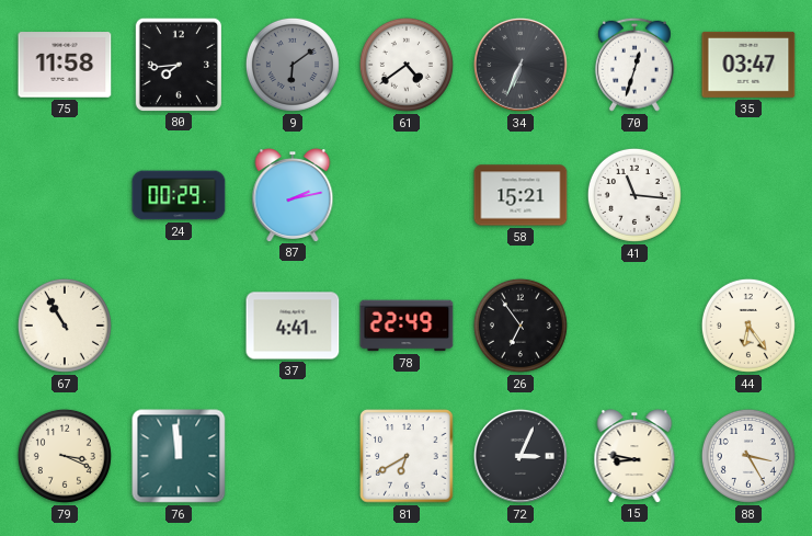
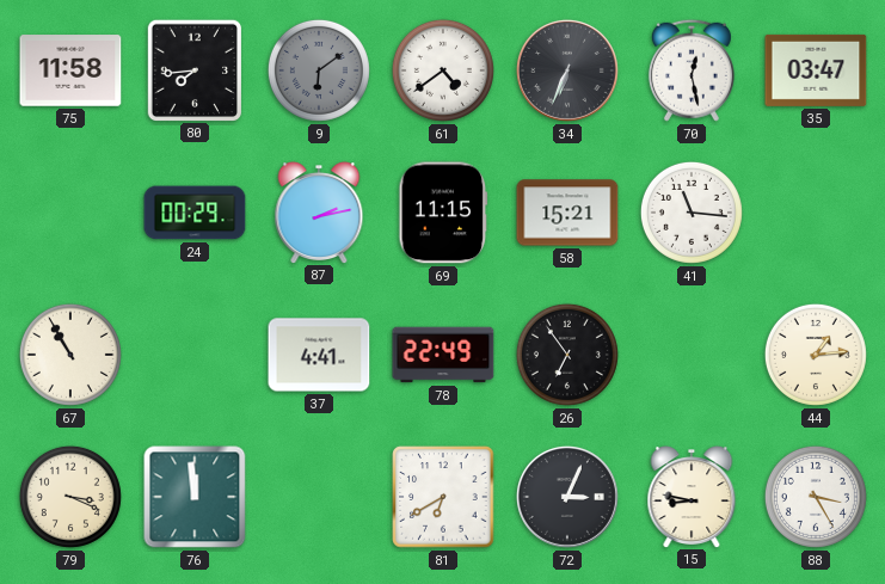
70: 12:33 -> 12:28
69: none -> 11:15
44: 6:24 -> 1:14
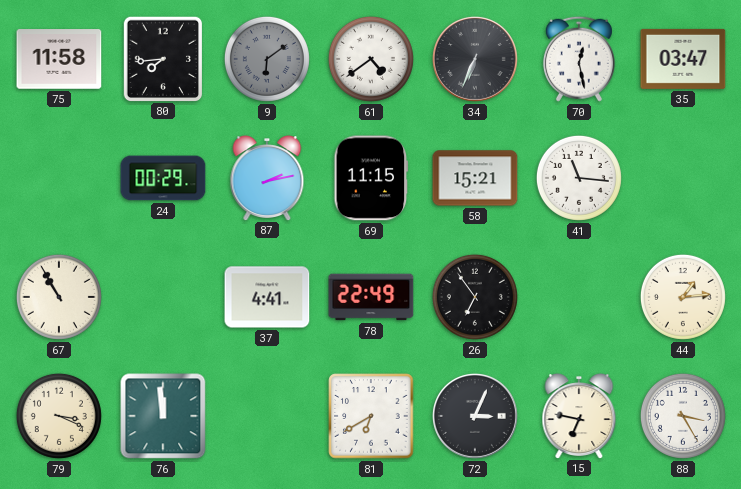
15: 8:47 -> 6:47
